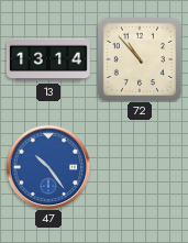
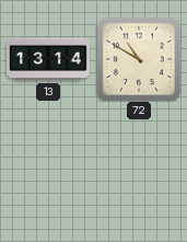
72: 10:53 -> 10:50
47: 10:24 -> none
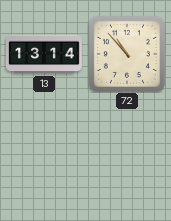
72: 10:50 -> 10:53
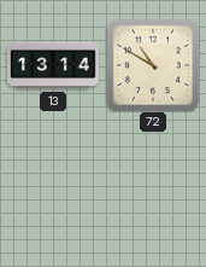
72: 10:53 -> 10:50
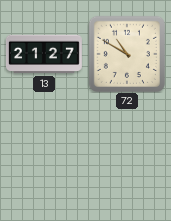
13: 13:14 -> 21:27
